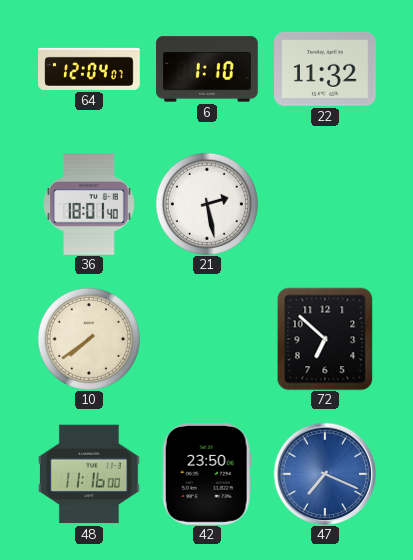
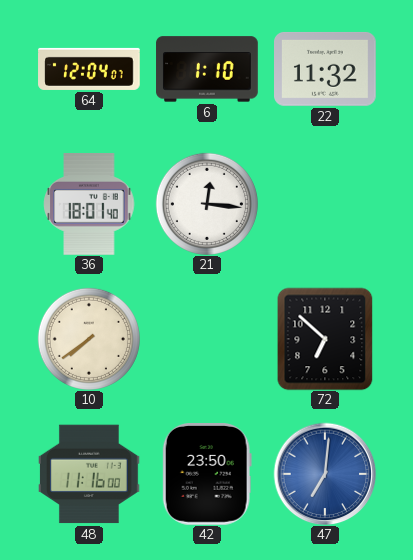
21: 2:28 -> 12:16
47: 7:19 -> 7:01
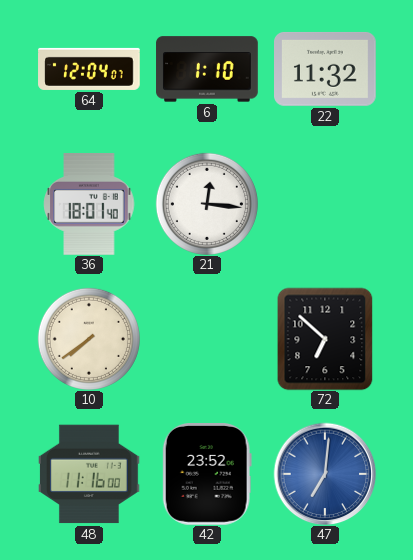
42: 23:50 -> 23:52
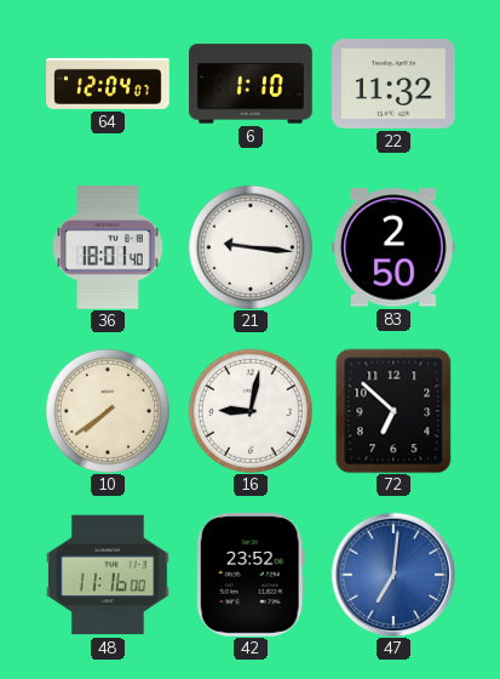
21: 12:16 -> 9:16
83: none -> 2:50
16: none -> 9:02
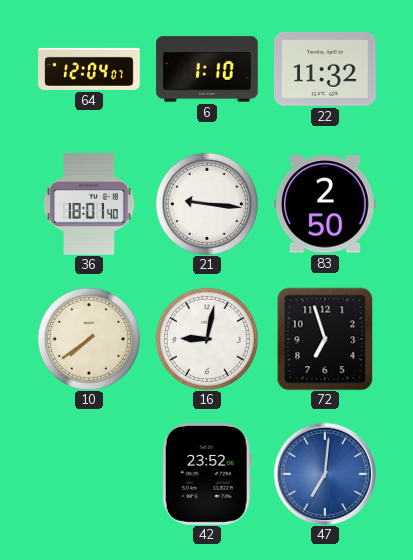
72: 6:52 -> 6:57
48: 11:16 -> none
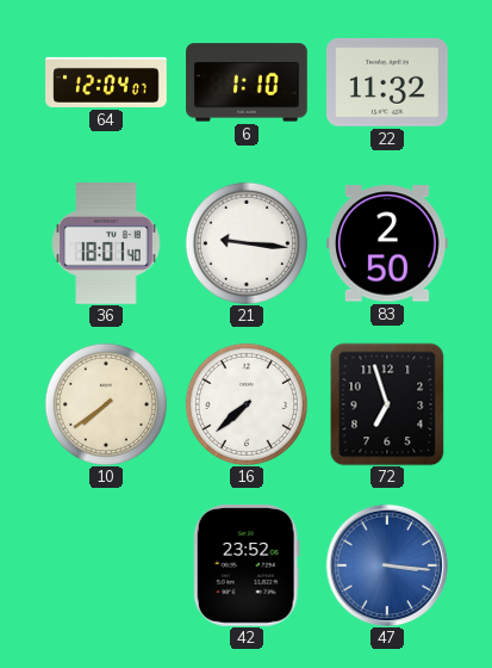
16: 9:02 -> 7:38
47: 7:01 -> 3:16
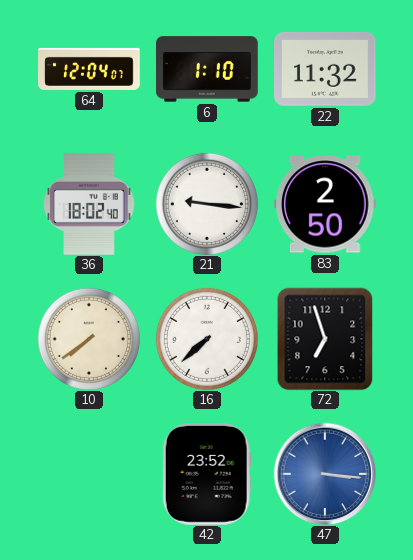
36: 18:01 -> 18:02
